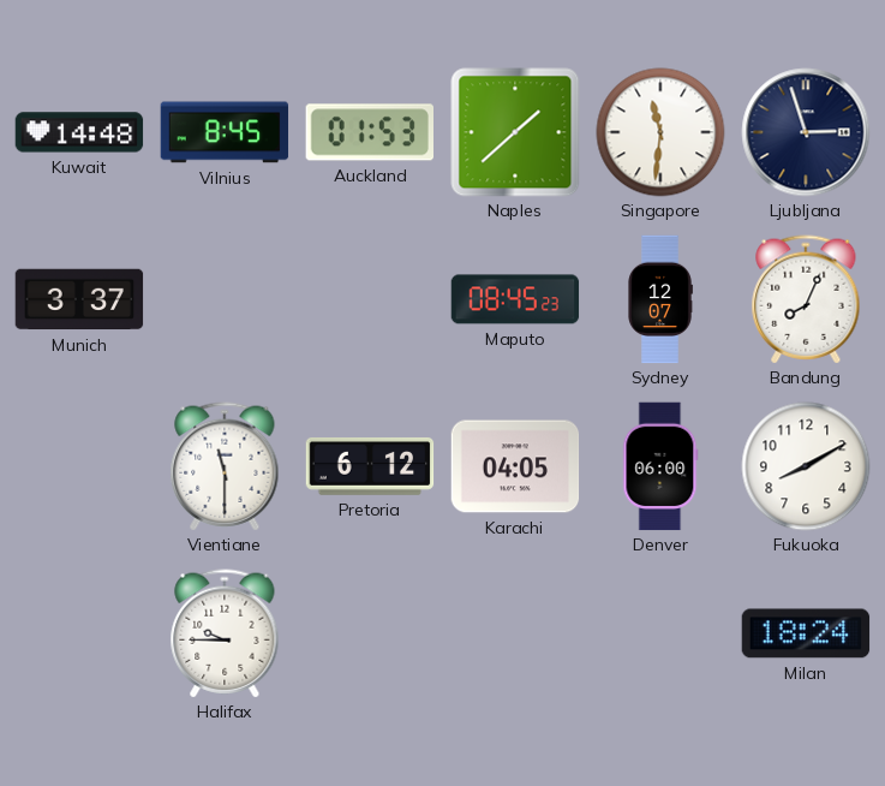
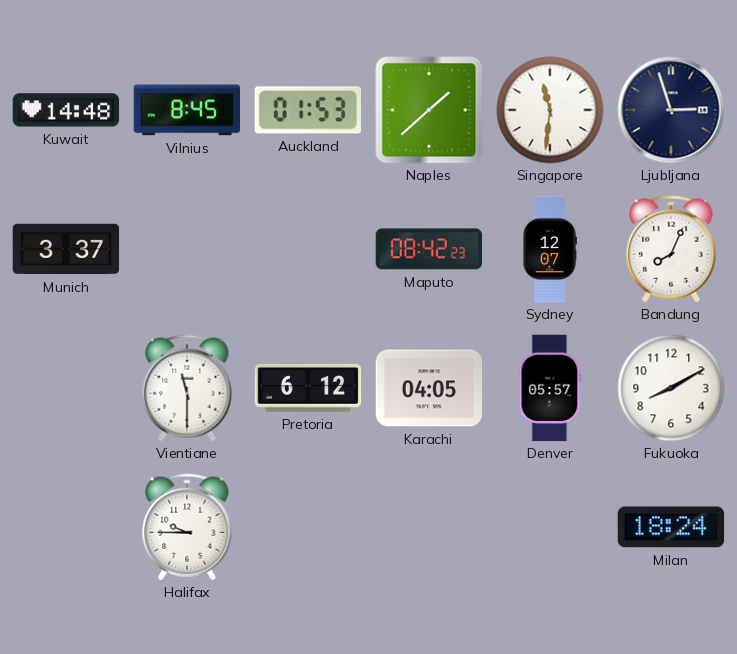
Maputo: 08:45 -> 08:42
Denver: 06:00 -> 05:57
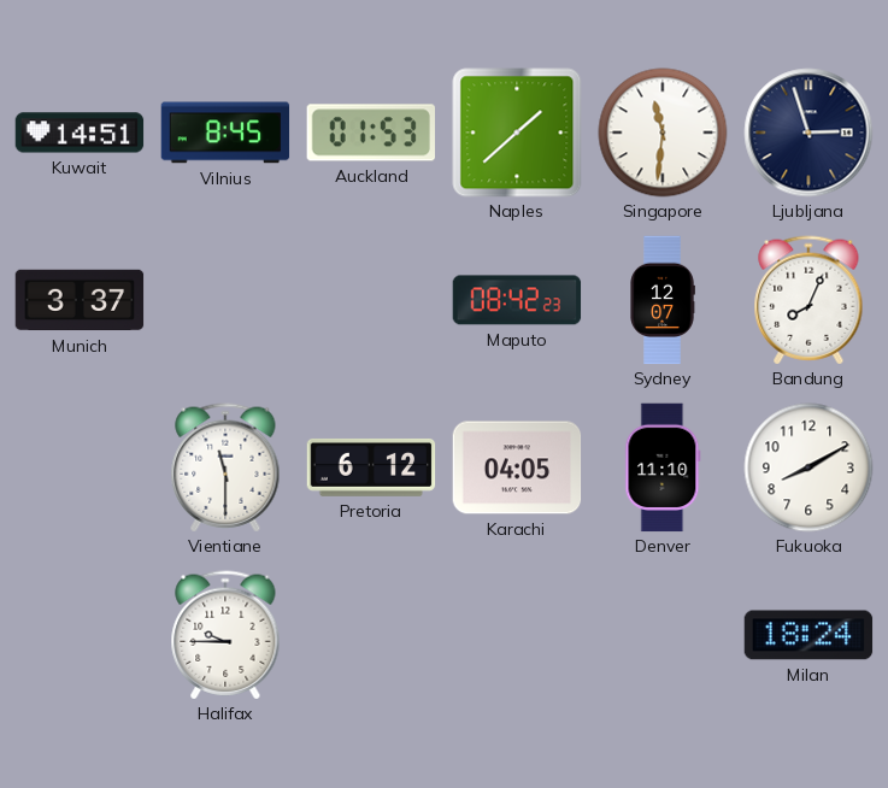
Kuwait: 14:48 -> 14:51
Denver: 05:57 -> 11:10
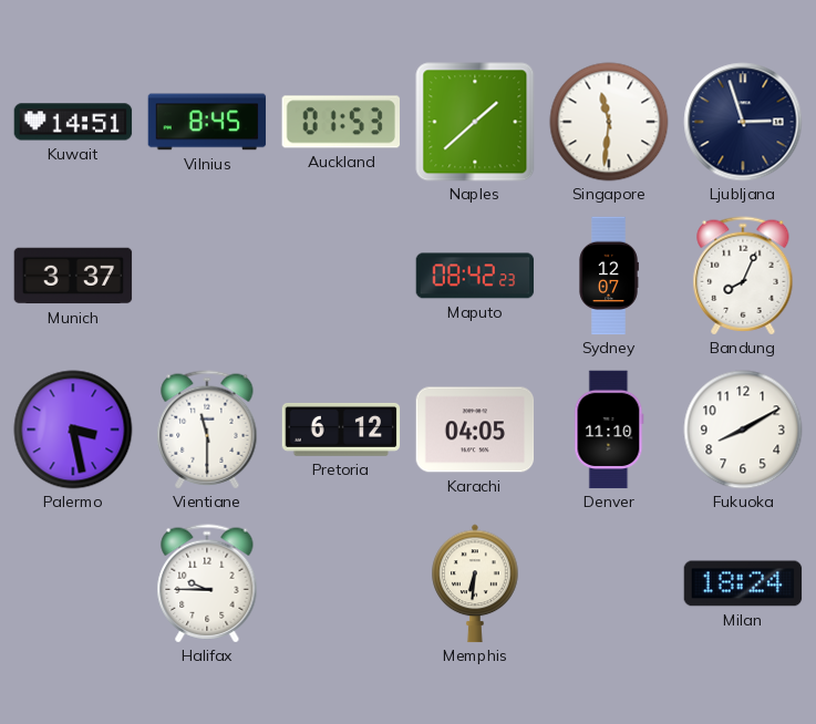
Palermo: none -> 3:28
Memphis: none -> 6:31
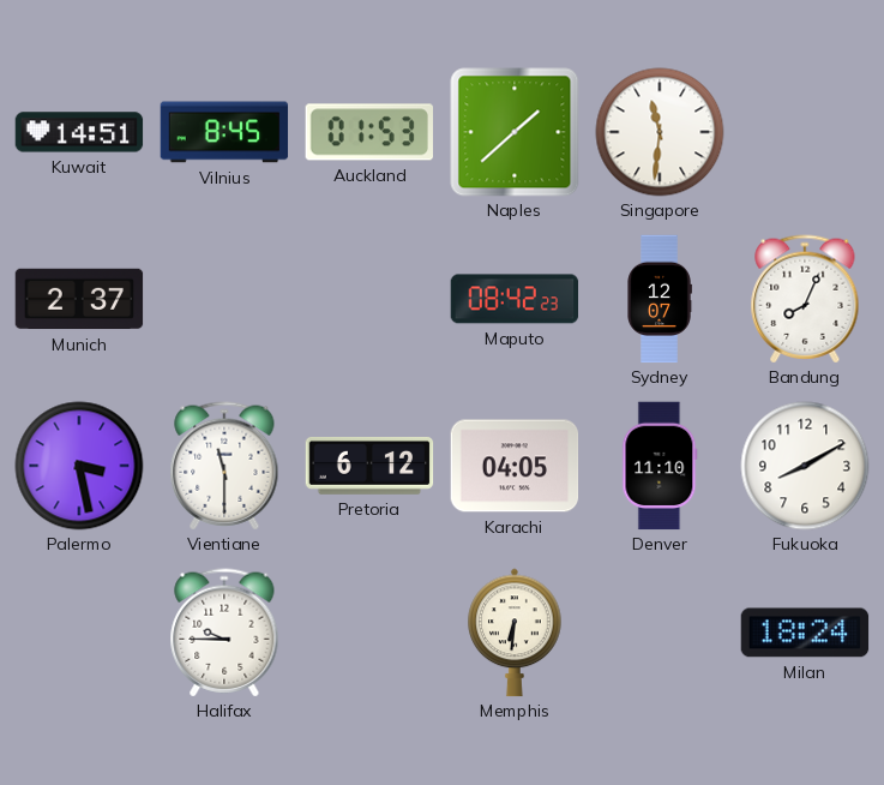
Ljubljana: 2:57 -> none
Munich: 3:37 -> 2:37
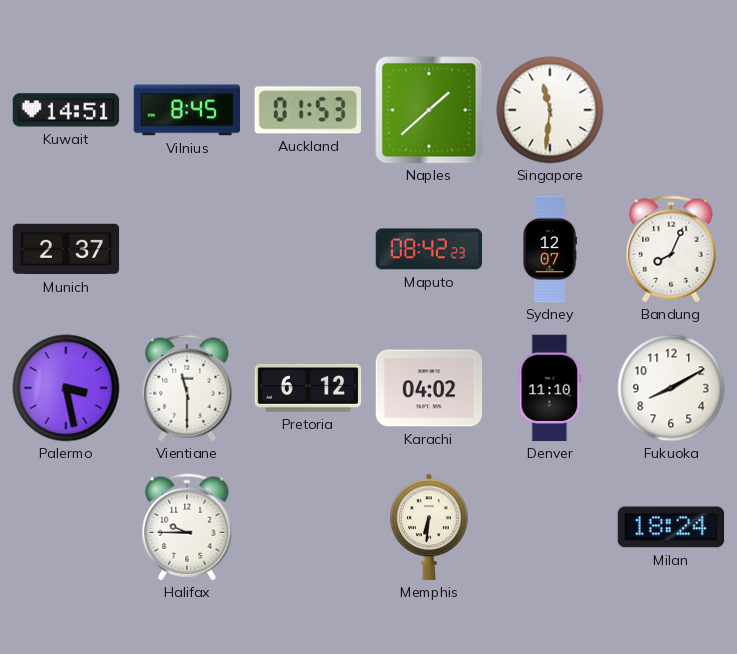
Karachi: 04:05 -> 04:02
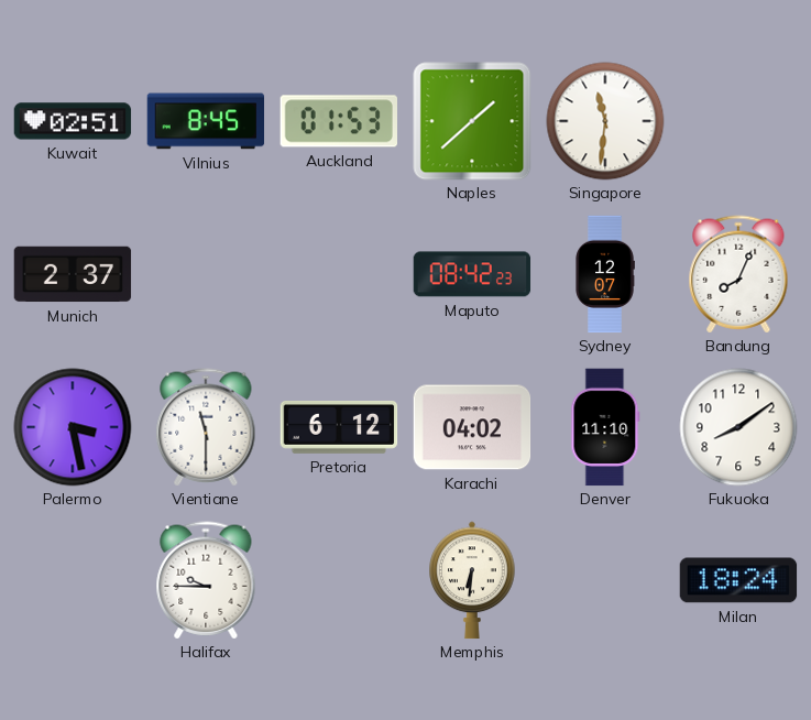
Kuwait: 14:51 -> 02:51
Fukuoka: 8:10 -> 8:09
